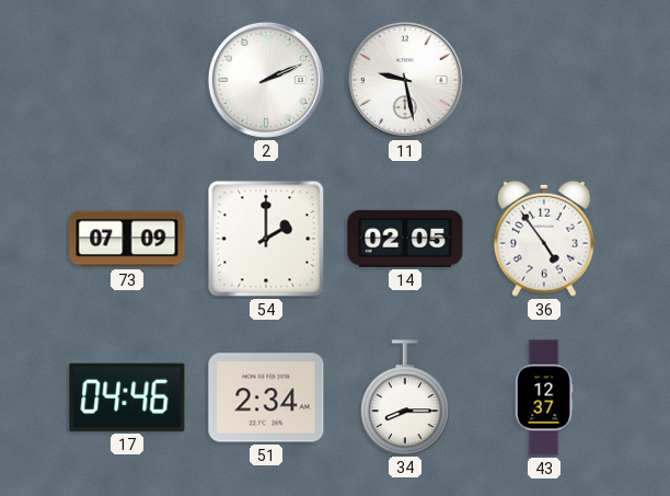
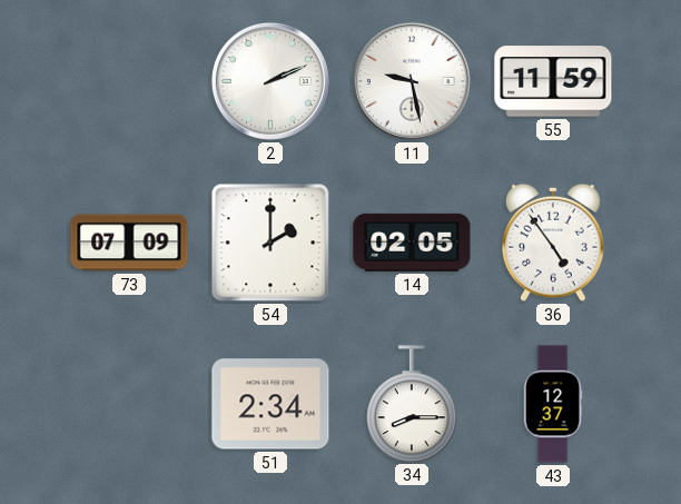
55: none -> 11:59
17: 04:46 -> none
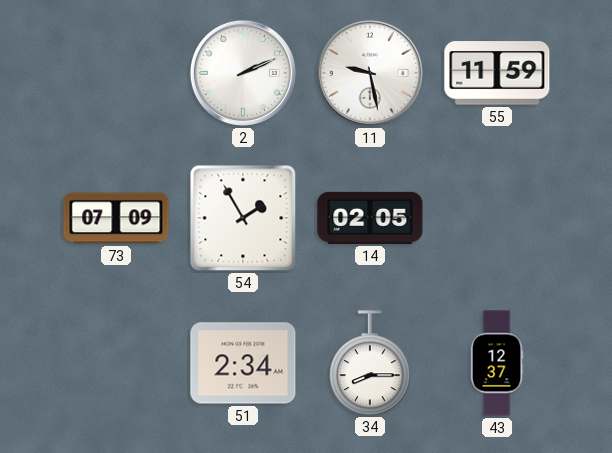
54: 2:00 -> 1:55
36: 4:54 -> none
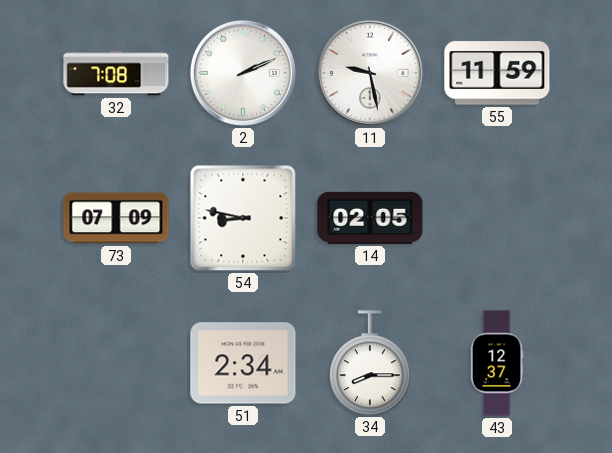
32: none -> 7:08
54: 1:55 -> 8:47
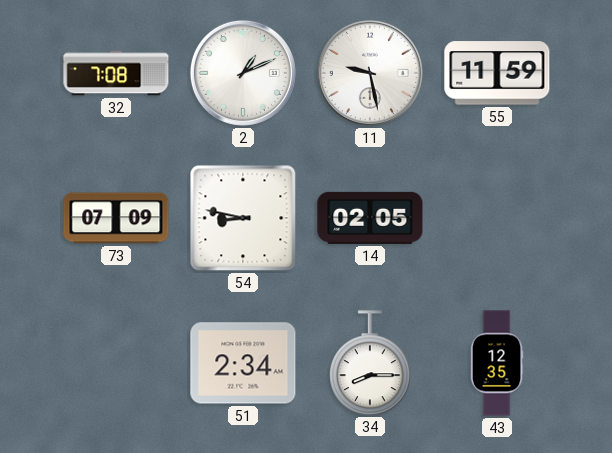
2: 2:11 -> 1:11
43: 12:37 -> 12:35
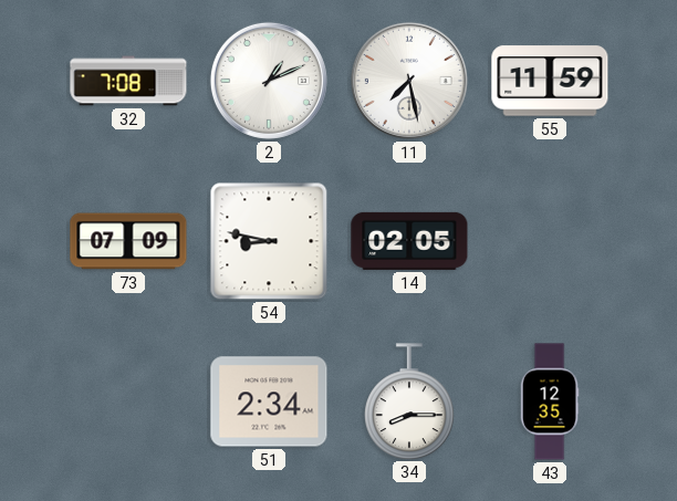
11: 9:28 -> 7:28
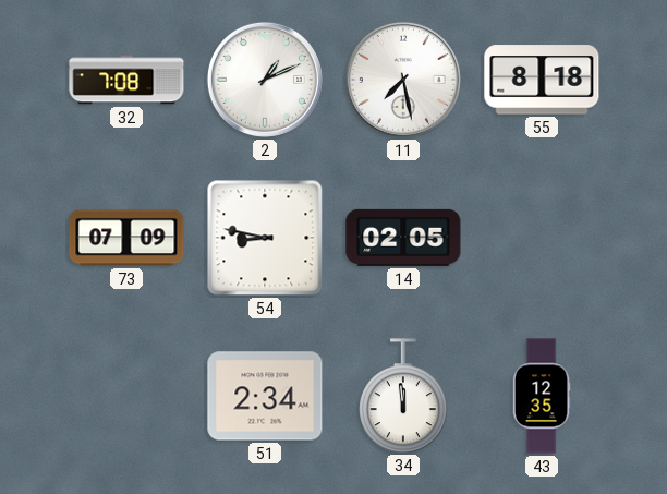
55: 11:59 -> 8:18
34: 8:15 -> 11:59
